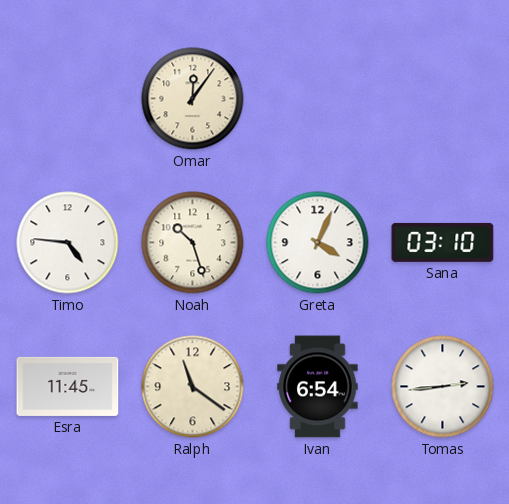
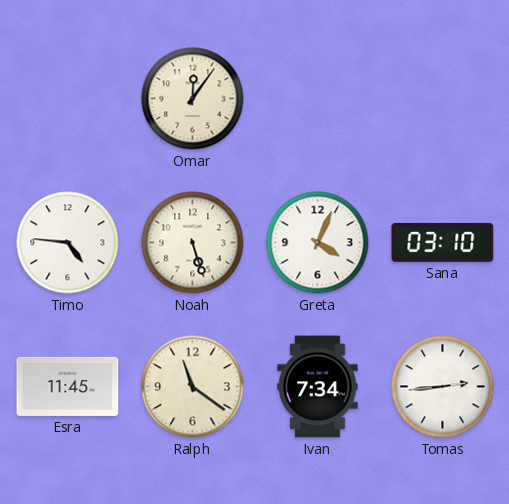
Noah: 10:27 -> 5:27
Ivan: 6:54 -> 7:34
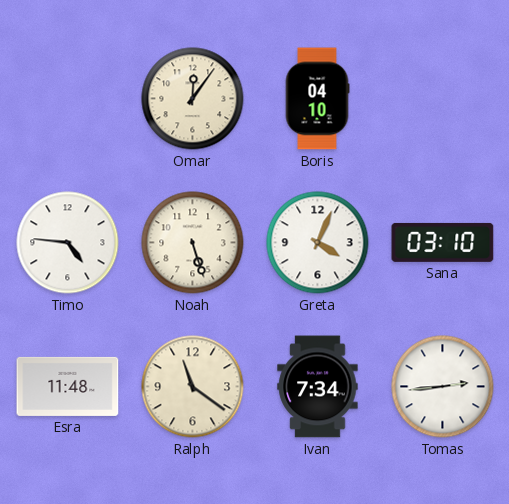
Boris: none -> 04:10
Esra: 11:45 -> 11:48
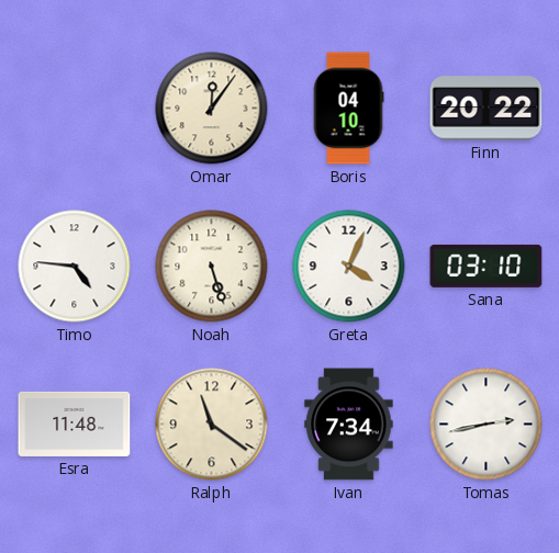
Finn: none -> 20:22
Tomas: 2:44 -> 2:43
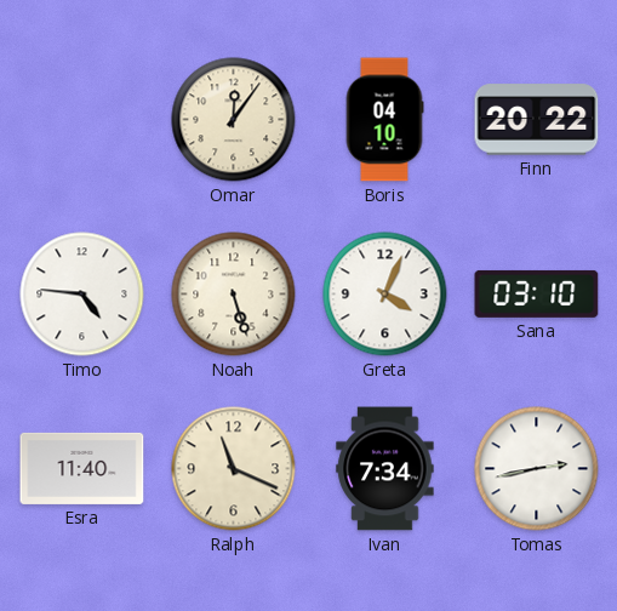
Esra: 11:48 -> 11:40
Ralph: 11:21 -> 11:19
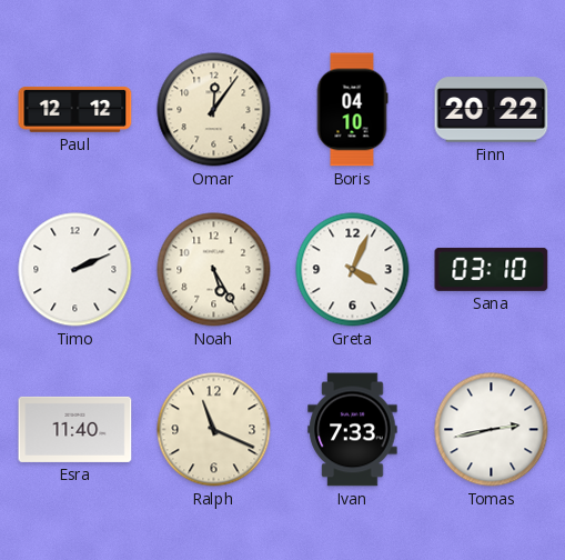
Paul: none -> 12:12
Timo: 4:46 -> 2:11
Noah: 5:27 -> 5:25
Ivan: 7:34 -> 7:33
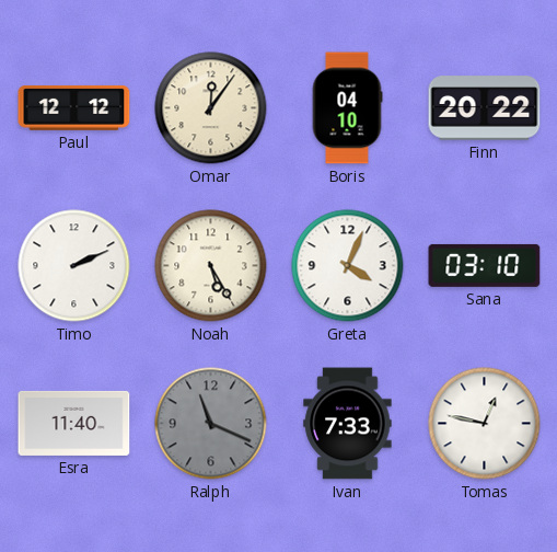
Ralph dial: cream -> grey
Tomas: 2:43 -> 12:47
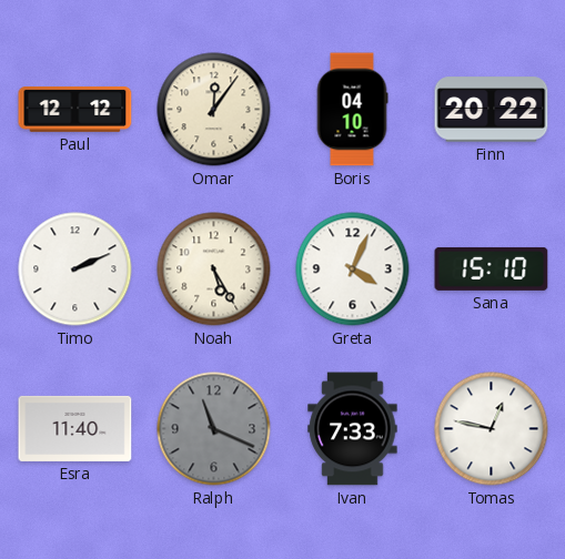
Sana: 03:10 -> 15:10
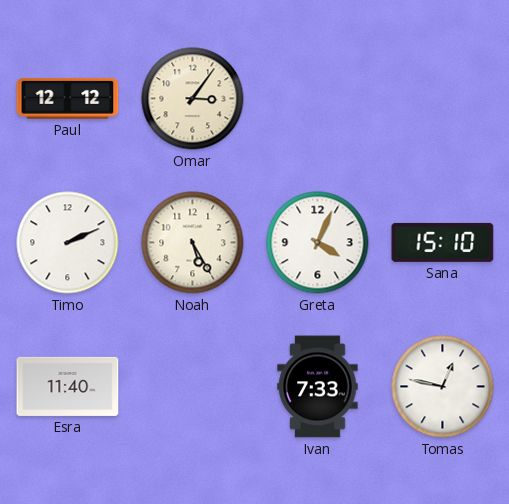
Omar: 12:06 -> 3:06
Boris: 04:10 -> none
Finn: 20:22 -> none
Ralph: 11:19 -> none
